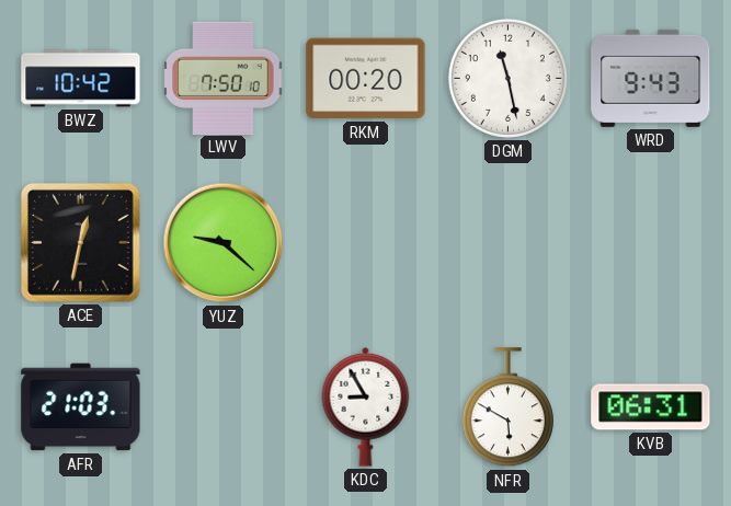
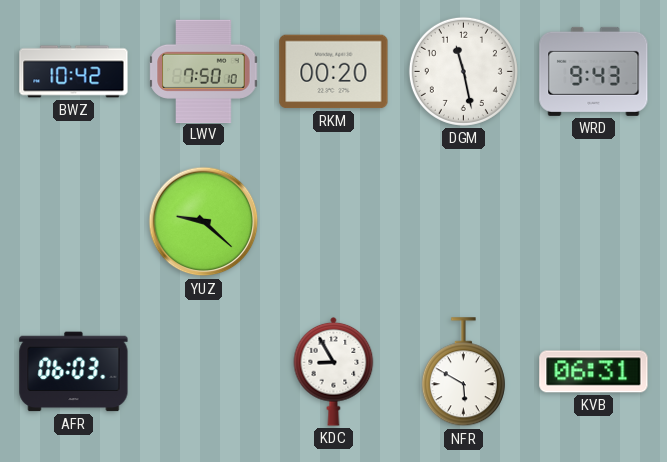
ACE: 12:32 -> none
AFR: 21:03 -> 06:03
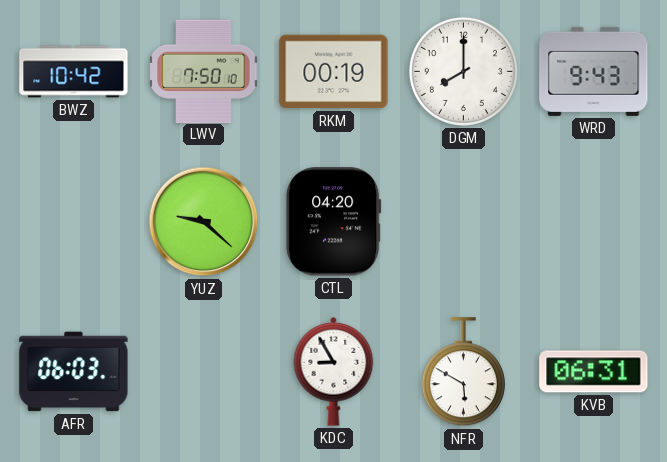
RKM: 00:20 -> 00:19
DGM: 11:28 -> 8:00
CTL: none -> 04:20
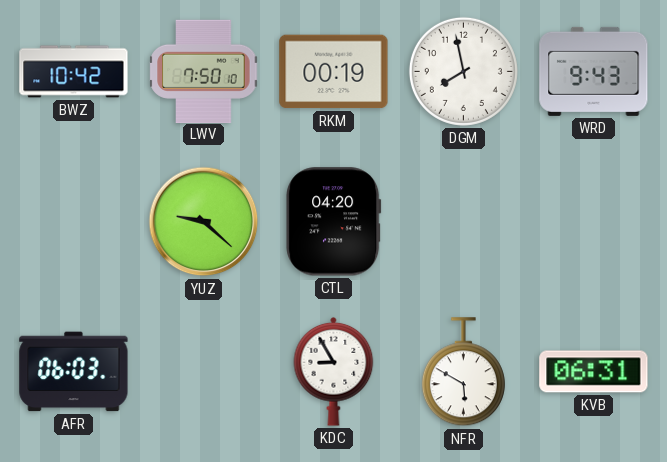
DGM: 8:00 -> 7:58
